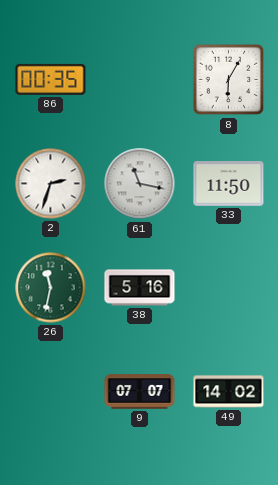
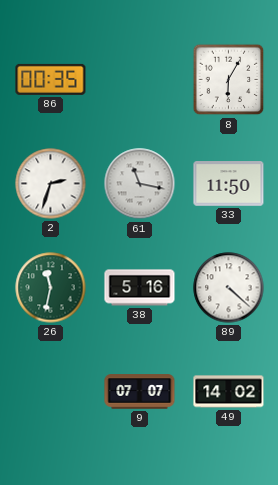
89: none -> 4:22
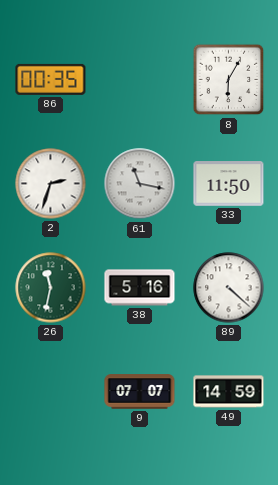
49: 14:02 -> 14:59
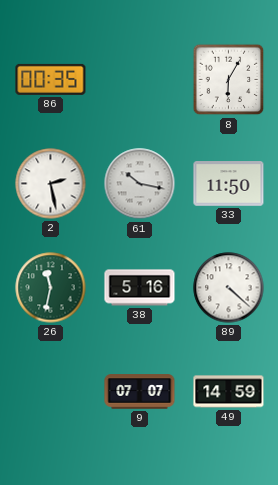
2: 2:33 -> 2:28
61: 11:17 -> 10:17
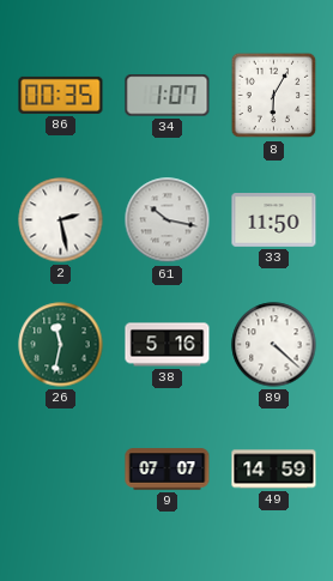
34: none -> 1:07
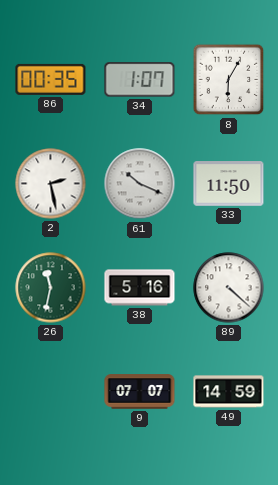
61: 10:17 -> 10:19
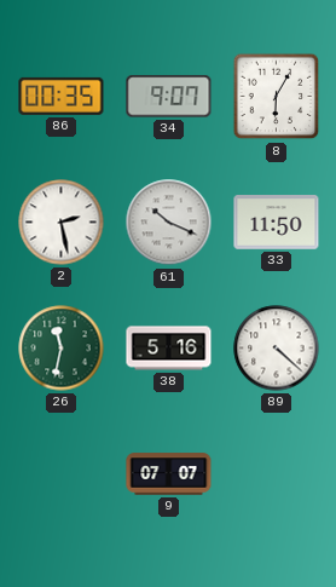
34: 1:07 -> 9:07
49: 14:59 -> none
